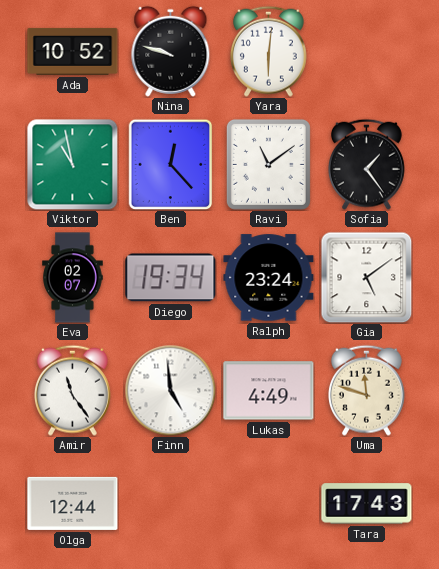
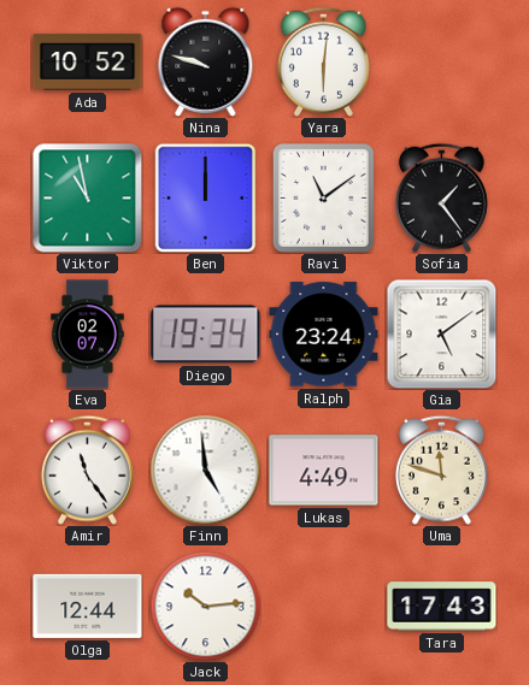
Ben: 12:23 -> 12:00
Jack: none -> 10:14
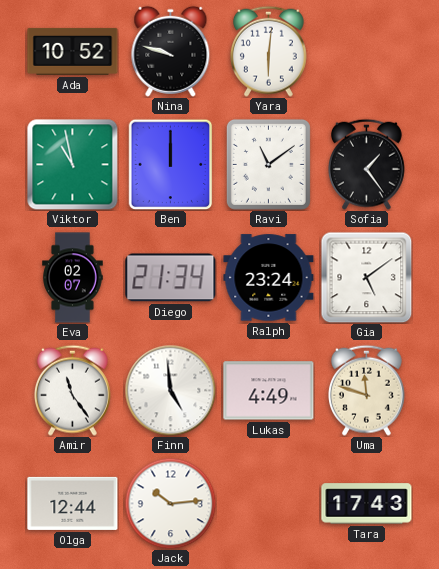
Diego: 19:34 -> 21:34
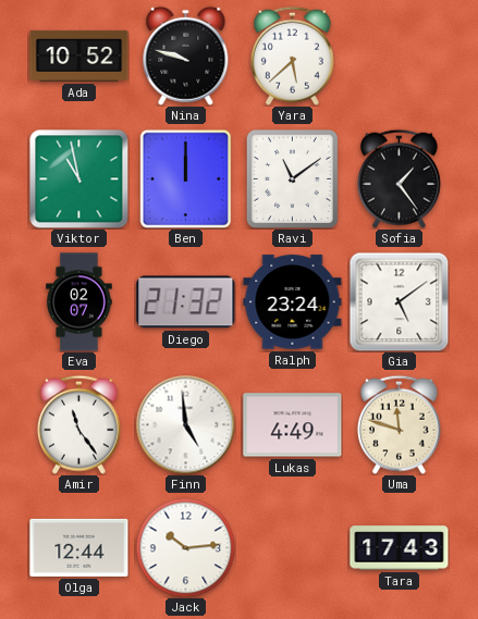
Yara: 6:01 -> 5:38
Diego: 21:34 -> 21:32
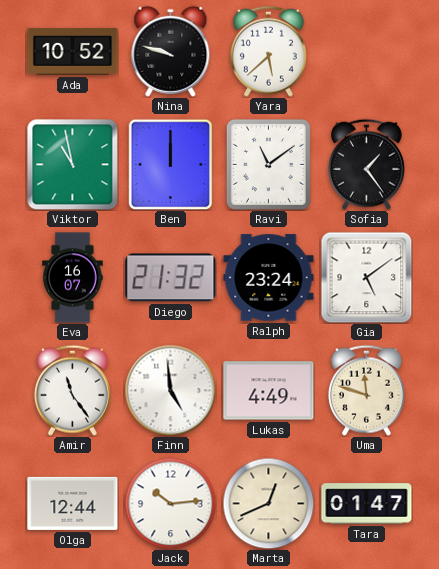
Eva: 02:07 -> 16:07
Marta: none -> 12:41
Tara: 17:43 -> 01:47
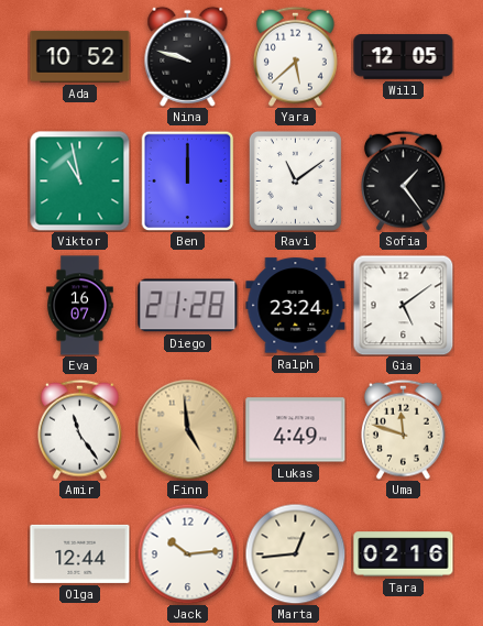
Will: none -> 12:05
Diego: 21:32 -> 21:28
Finn dial: white -> champagne
Marta: 12:41 -> 12:44
Tara: 01:47 -> 02:16
